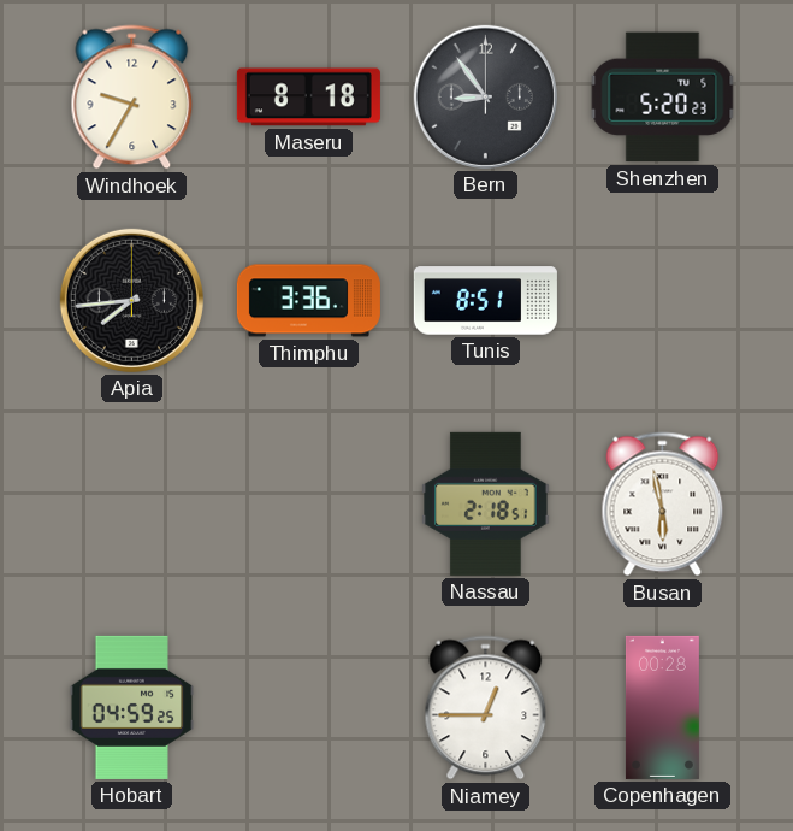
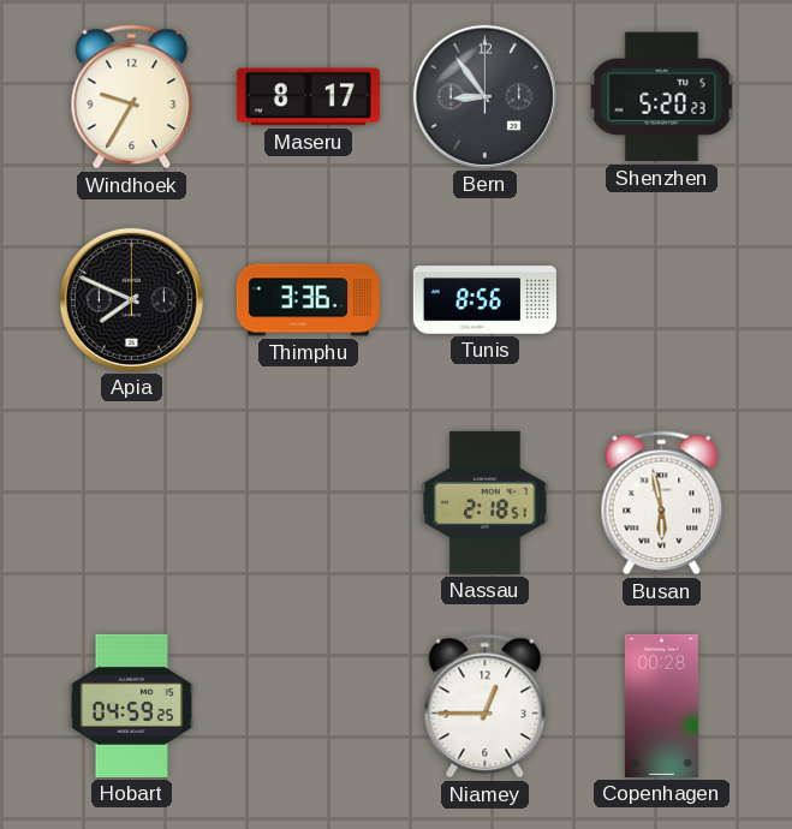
Maseru: 8:18 -> 8:17
Apia: 7:44 -> 7:49
Tunis: 8:51 -> 8:56
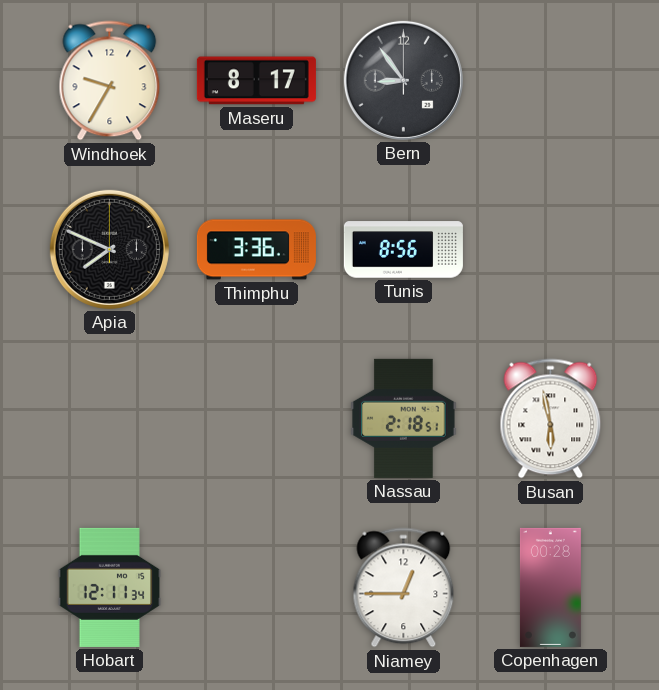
Shenzhen: 5:20 -> none
Hobart: 04:59 -> 12:11
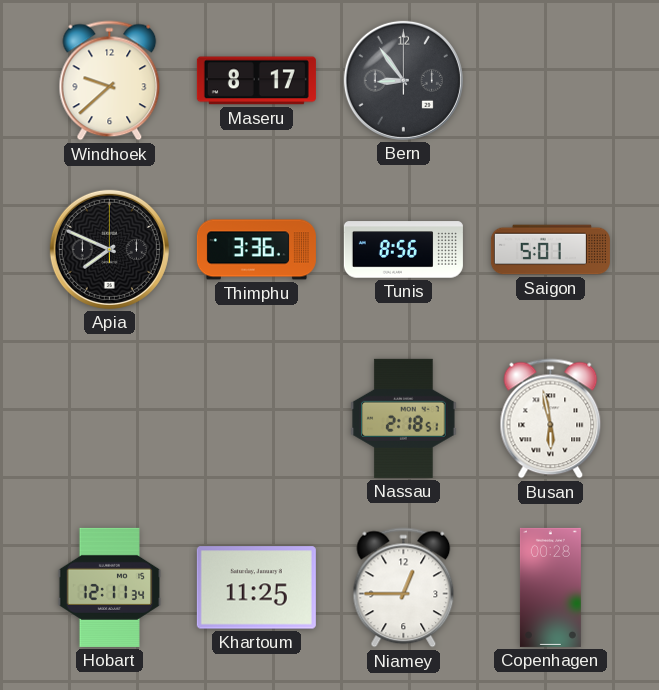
Windhoek: 9:35 -> 9:38
Saigon: none -> 5:01
Khartoum: none -> 11:25
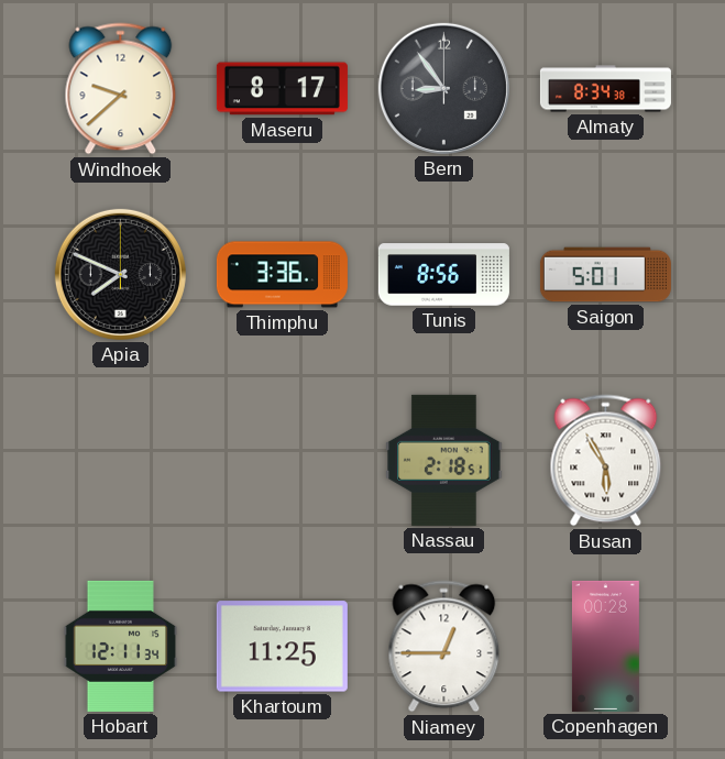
Almaty: none -> 8:34
Busan: 5:58 -> 5:55
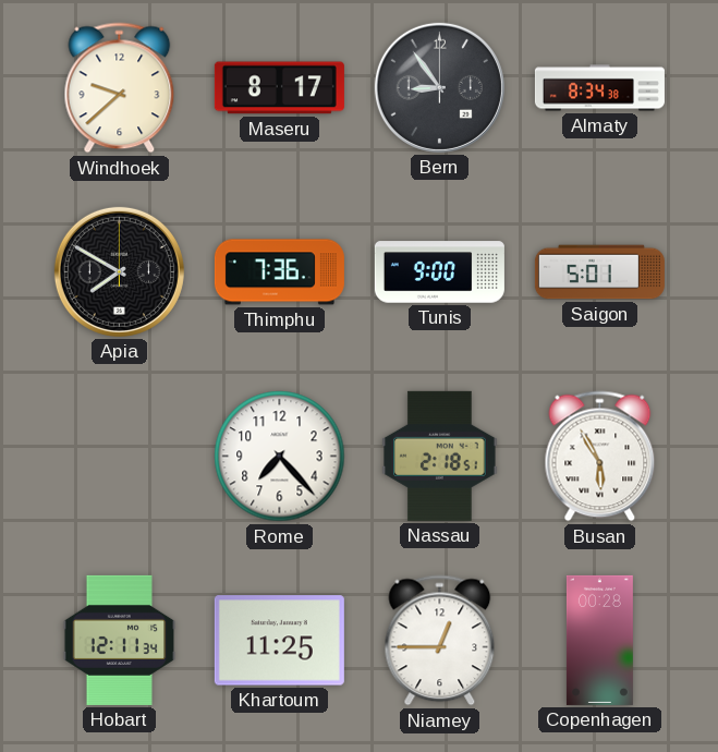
Apia: 7:49 -> 7:50
Thimphu: 3:36 -> 7:36
Tunis: 8:56 -> 9:00
Rome: none -> 7:23
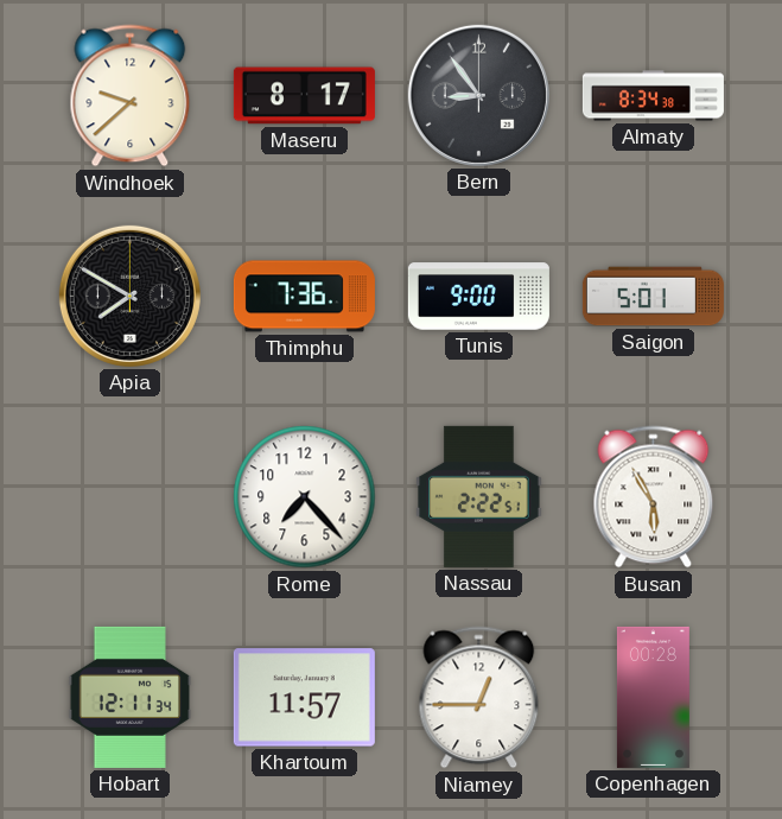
Nassau: 2:18 -> 2:22
Khartoum: 11:25 -> 11:57
